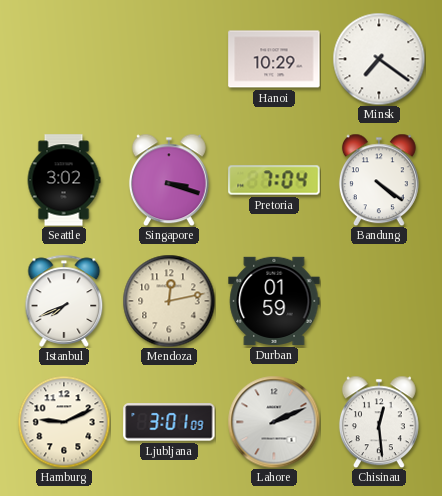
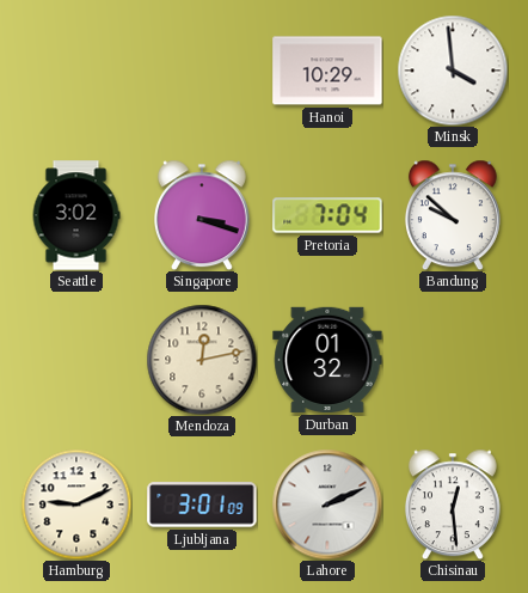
Minsk: 7:21 -> 3:59
Bandung: 4:21 -> 9:52
Istanbul: 7:41 -> none
Durban: 01:59 -> 01:32
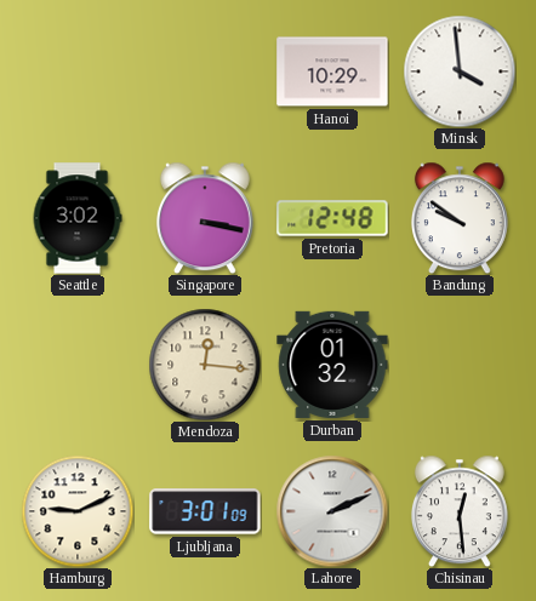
Singapore: 3:18 -> 3:17
Pretoria: 7:04 -> 12:48
Bandung: 9:52 -> 9:51
Mendoza: 12:13 -> 12:16
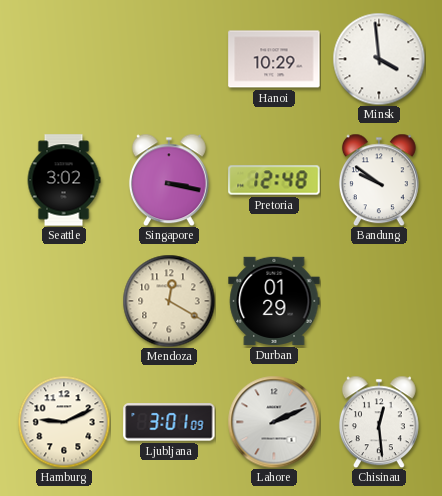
Mendoza: 12:16 -> 12:20
Durban: 01:32 -> 01:29
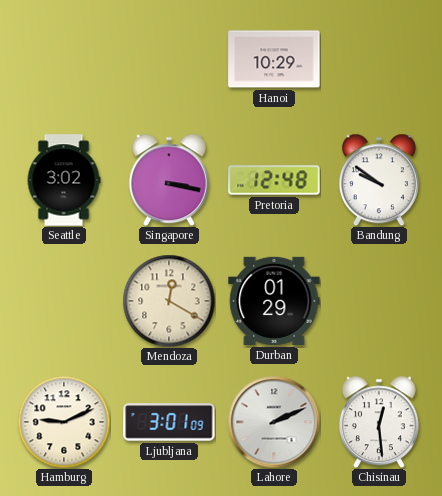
Minsk: 3:59 -> none
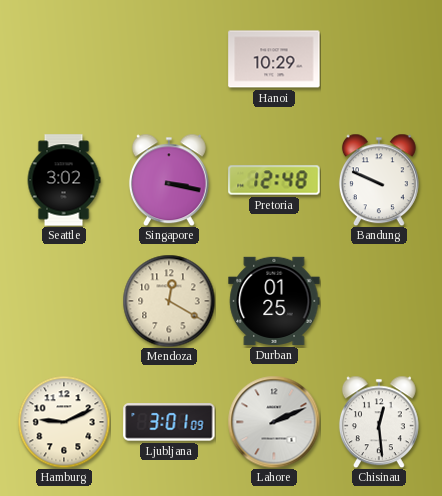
Bandung: 9:51 -> 9:49
Durban: 01:29 -> 01:25
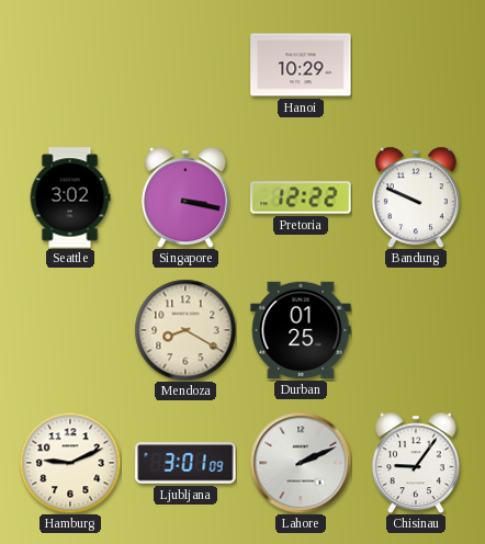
Pretoria: 12:48 -> 12:22
Mendoza: 12:20 -> 8:20
Chisinau: 12:29 -> 9:06
